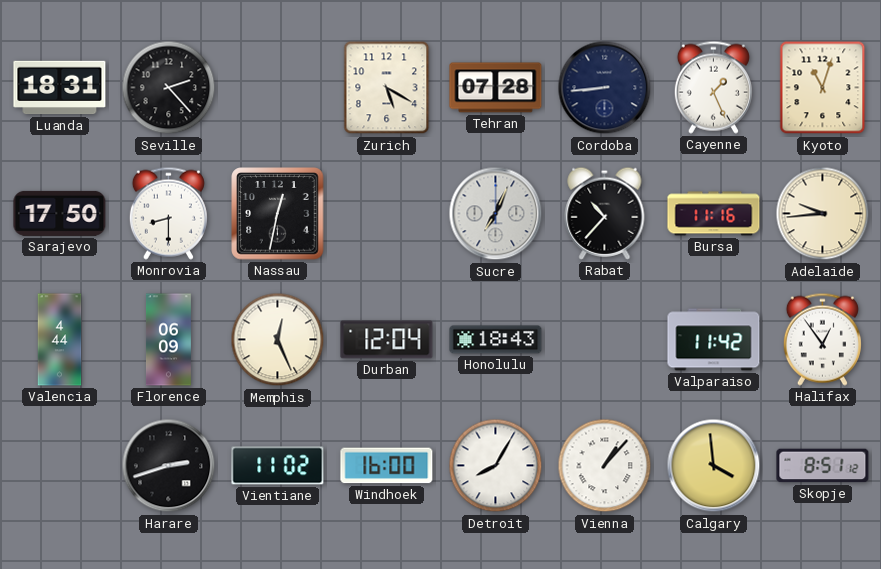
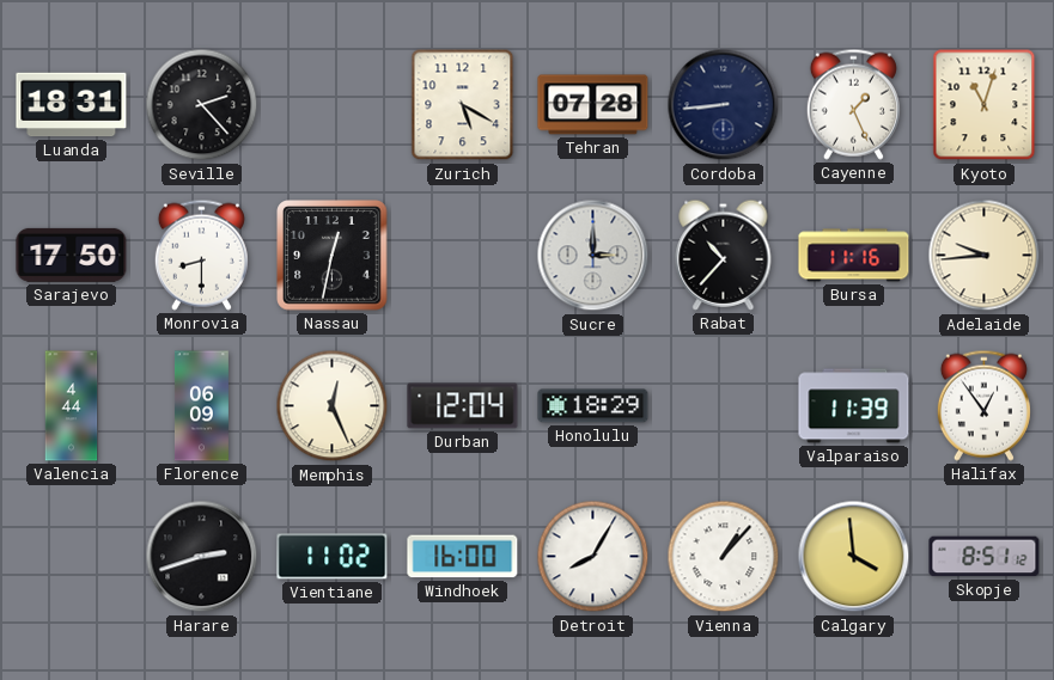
Sucre: 7:04 -> 3:00
Honolulu: 18:43 -> 18:29
Valparaiso: 11:42 -> 11:39
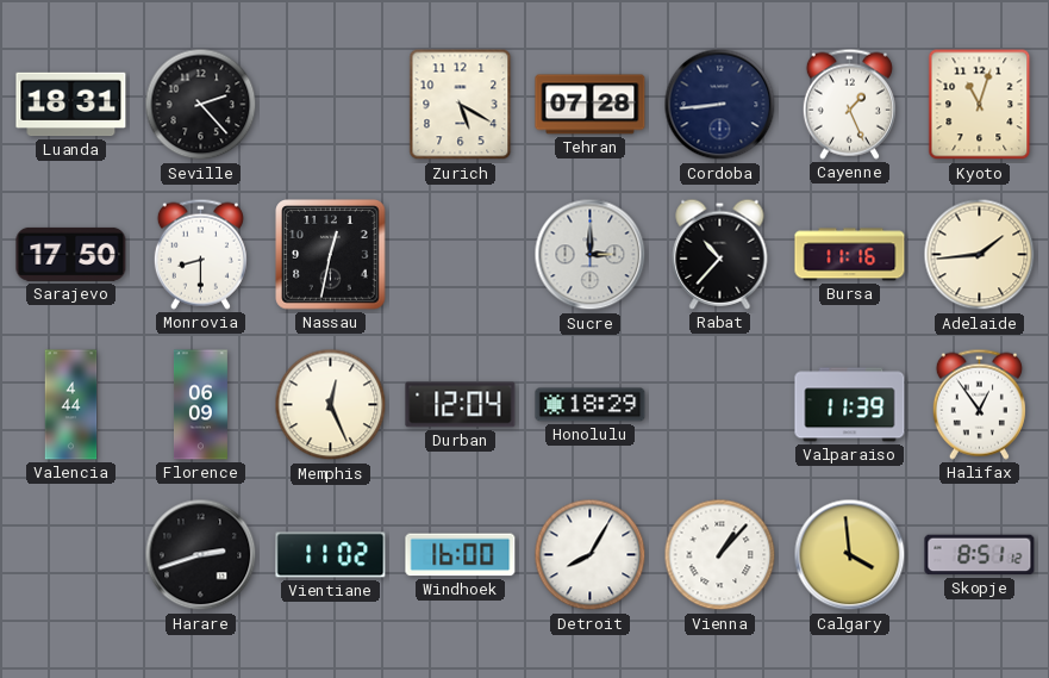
Adelaide: 9:44 -> 1:44
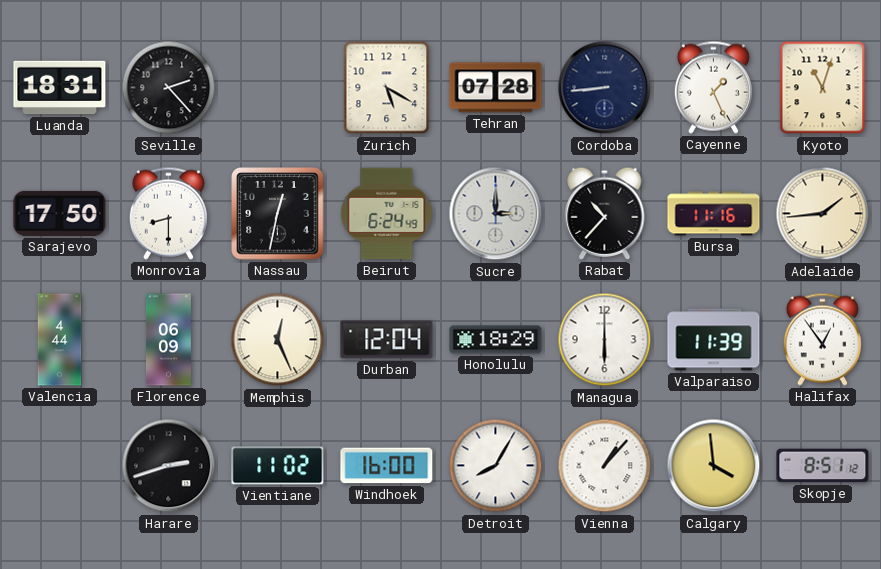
Beirut: none -> 6:24
Managua: none -> 6:00
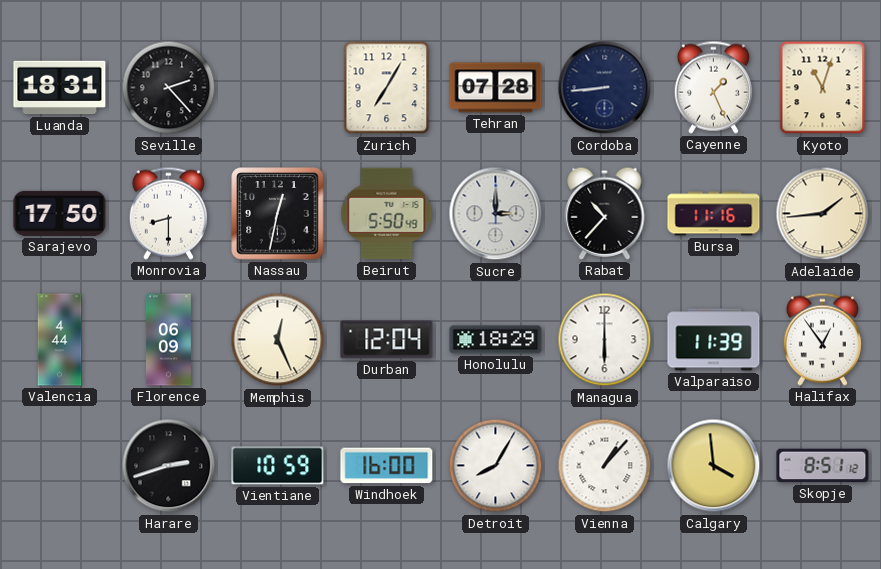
Zurich: 5:20 -> 7:05
Beirut: 6:24 -> 5:50
Vientiane: 11:02 -> 10:59
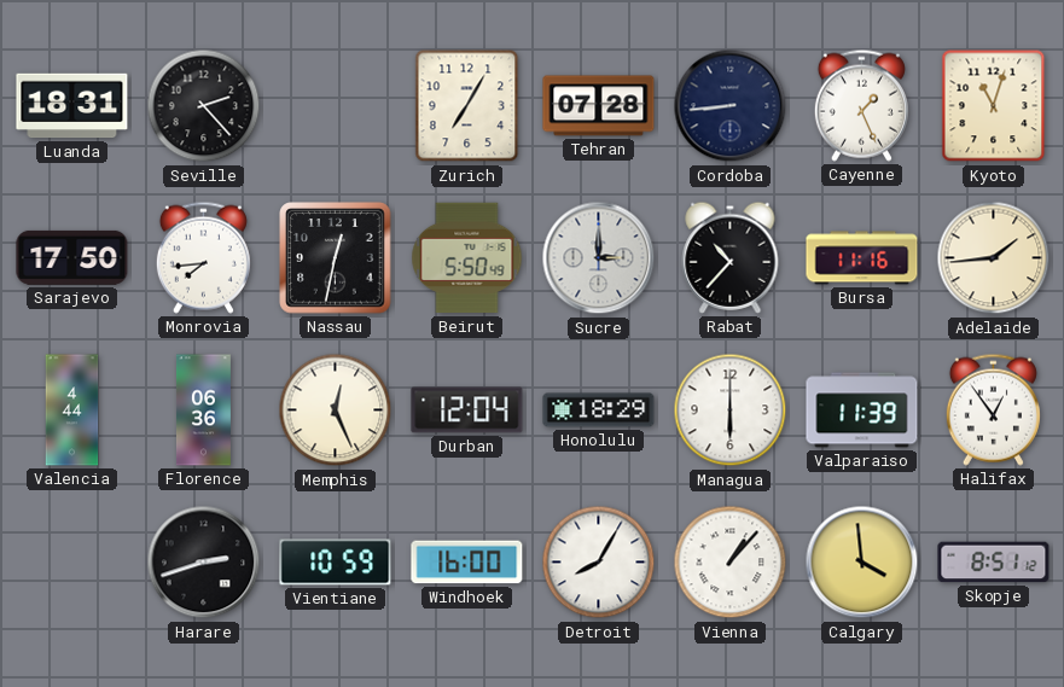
Monrovia: 8:30 -> 7:44
Florence: 06:09 -> 06:36
